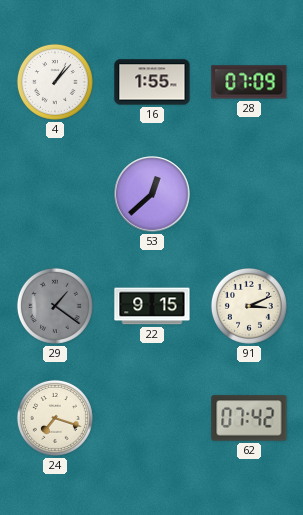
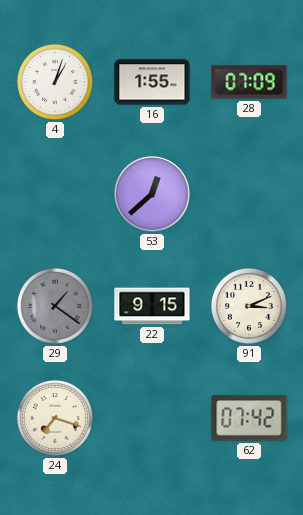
4: 1:07 -> 1:03
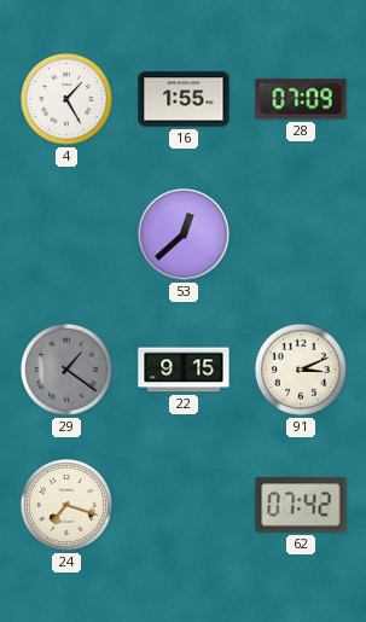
4: 1:03 -> 1:25
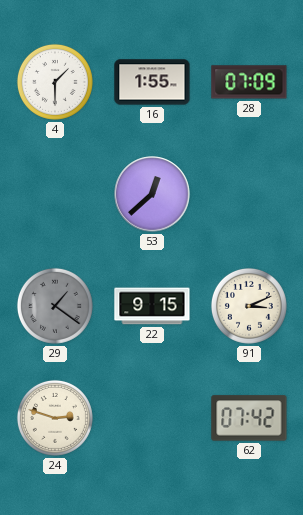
4: 1:25 -> 1:30
24: 7:18 -> 2:48
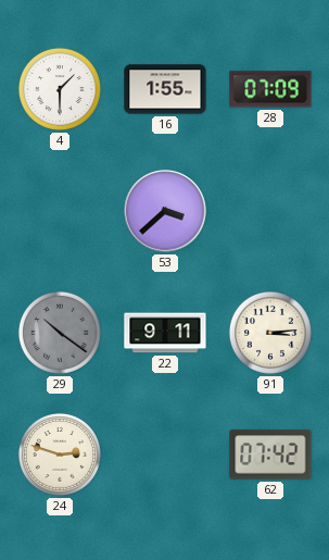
53: 12:38 -> 3:38
29: 1:21 -> 10:21
22: 9:15 -> 9:11
91: 3:11 -> 3:14
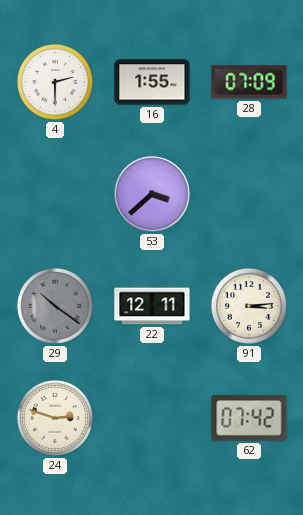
4: 1:30 -> 2:30
22: 9:11 -> 12:11
